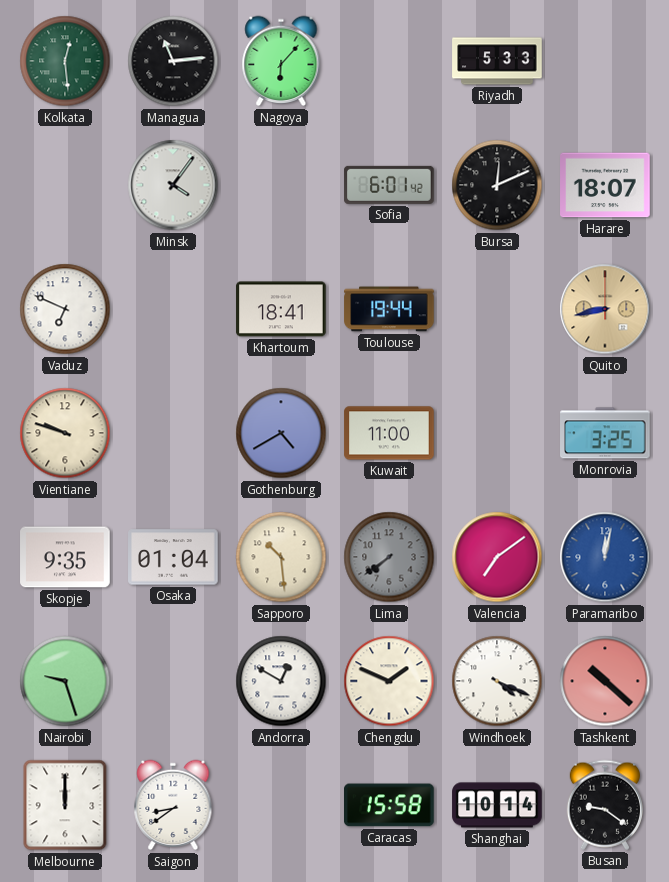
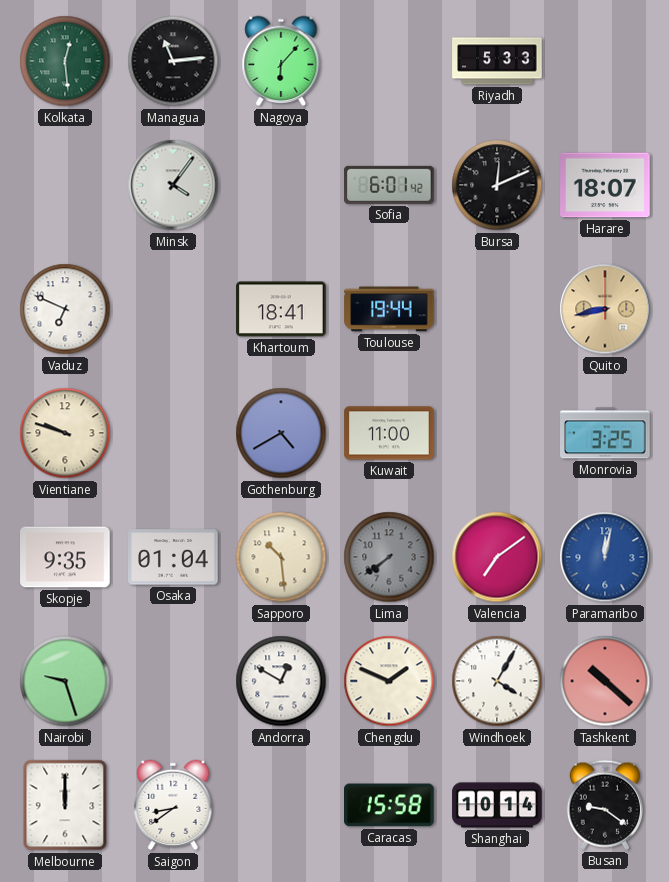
Windhoek: 4:19 -> 4:05
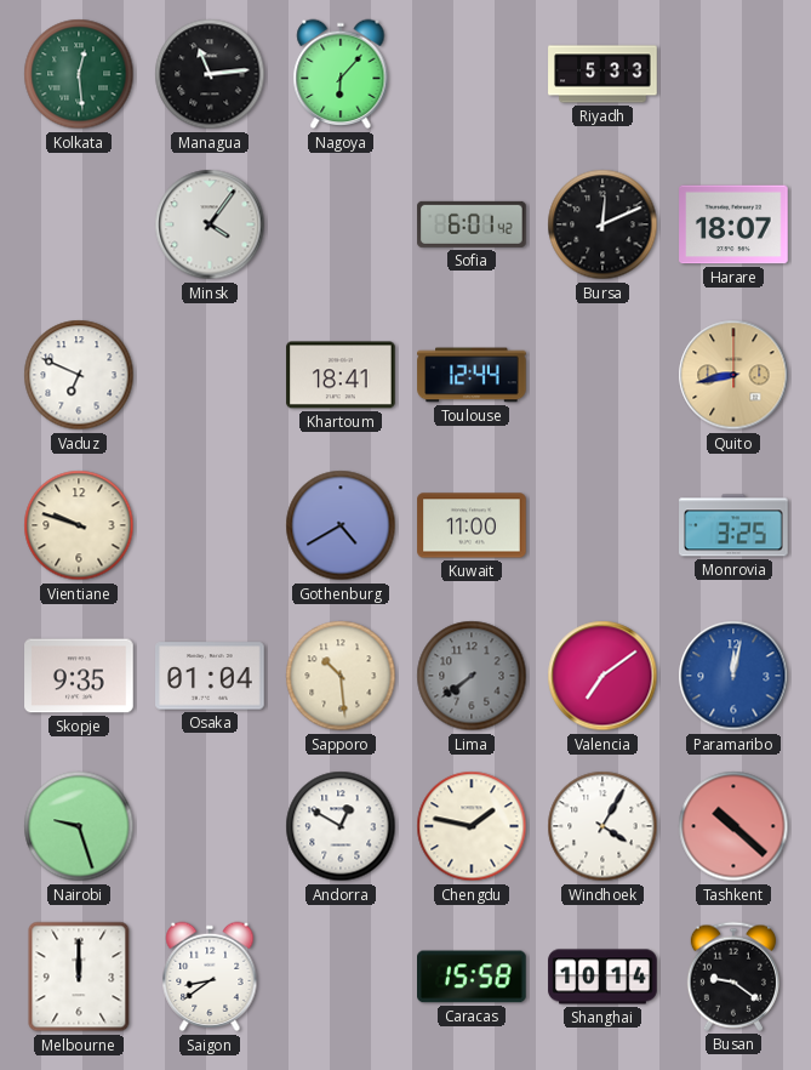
Toulouse: 19:44 -> 12:44
Chengdu: 1:49 -> 1:47
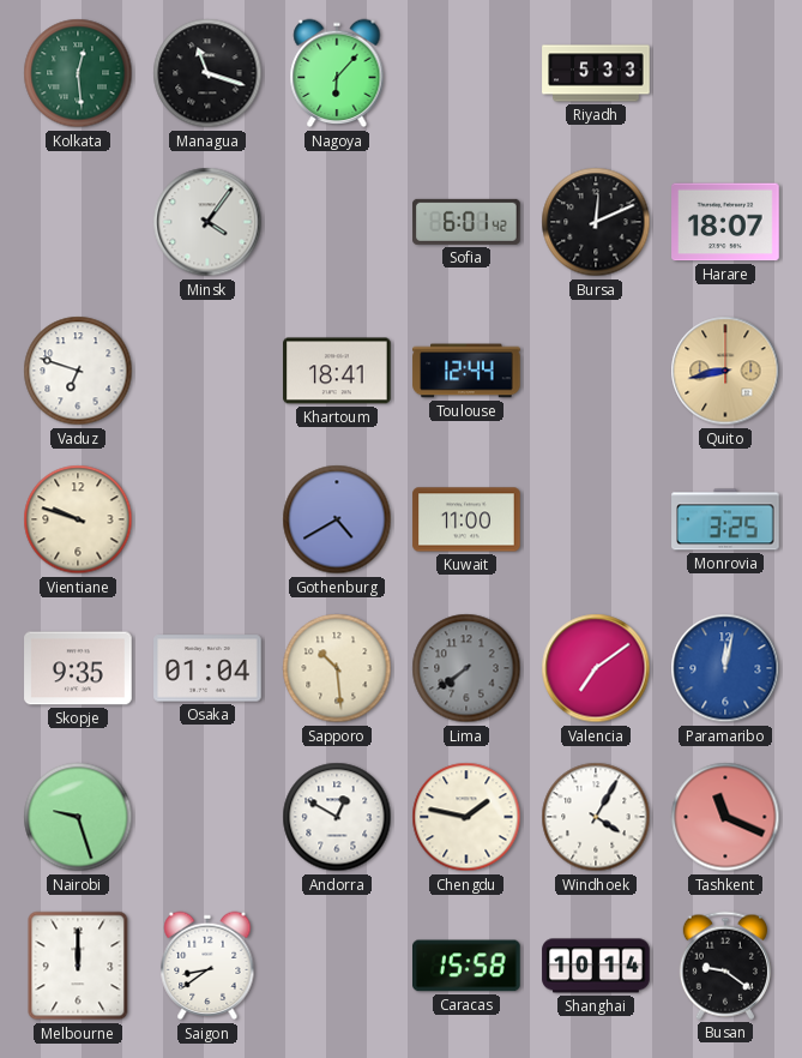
Managua: 11:14 -> 11:18
Vaduz: 6:49 -> 6:48
Tashkent: 10:22 -> 11:19
